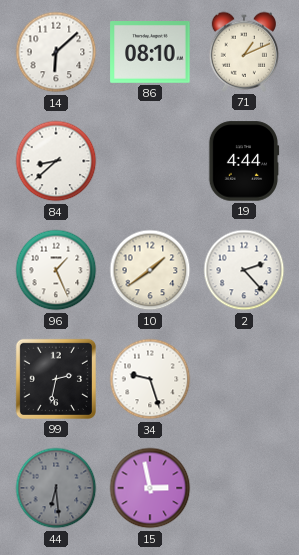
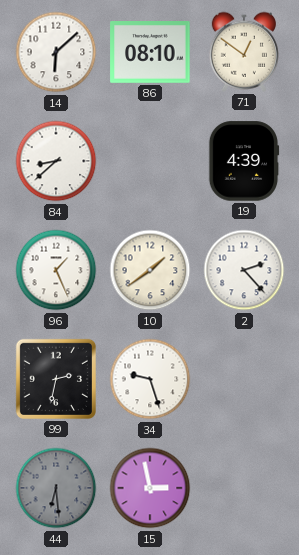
71: 1:11 -> 12:51
19: 4:44 -> 4:39
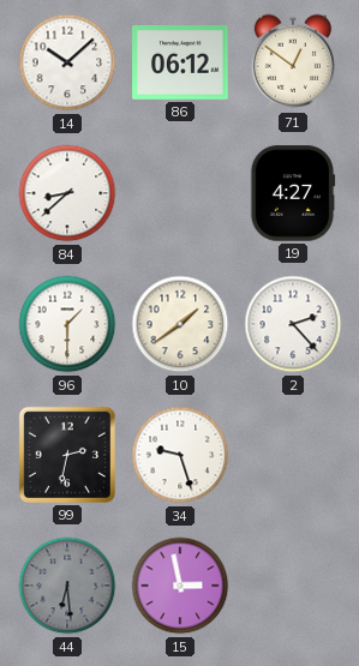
14: 6:08 -> 10:08
86: 08:10 -> 06:12
19: 4:39 -> 4:27
96: 1:26 -> 1:30
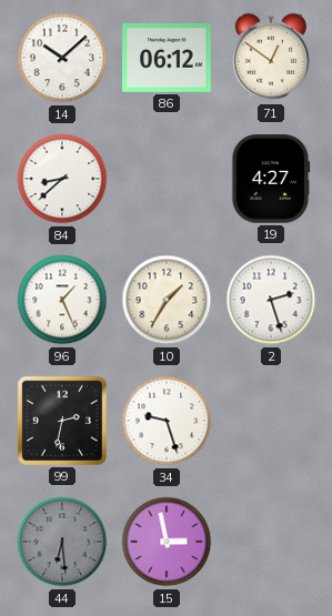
96: 1:30 -> 1:26
10: 1:39 -> 1:35
2: 2:23 -> 2:27
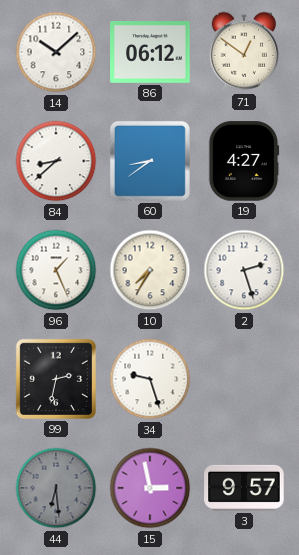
60: none -> 8:39
10: 1:35 -> 7:35
3: none -> 9:57
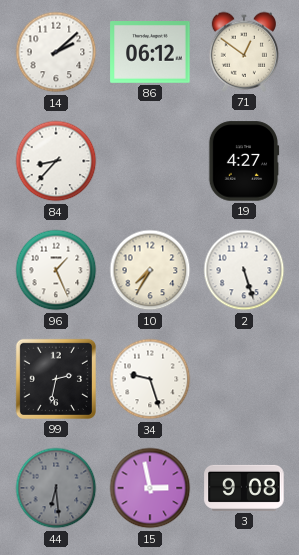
14: 10:08 -> 2:08
84: 8:38 -> 8:37
60: 8:39 -> none
2: 2:27 -> 5:27
3: 9:57 -> 9:08
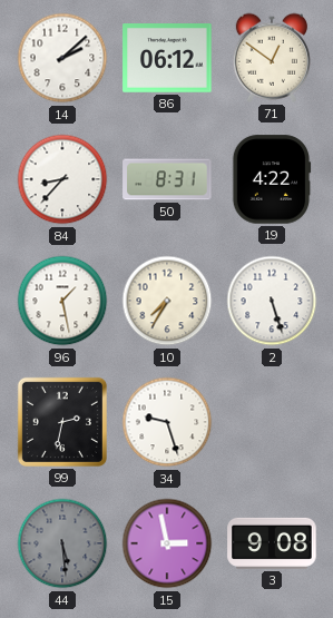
50: none -> 8:31
19: 4:27 -> 4:22
96: 1:26 -> 1:28
44: 6:29 -> 5:29
